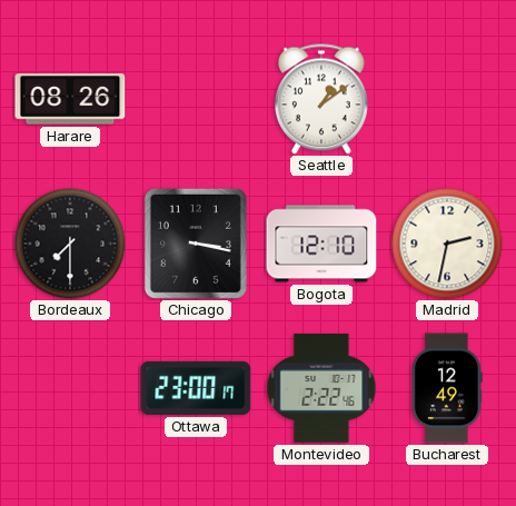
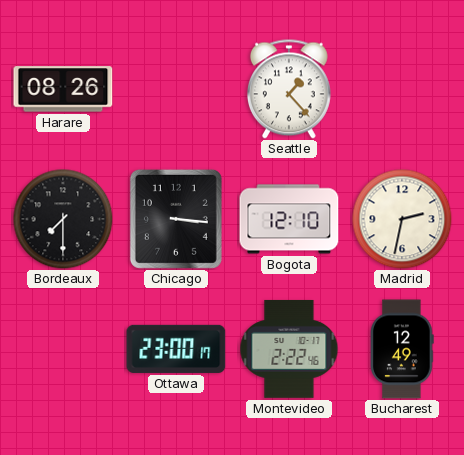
Seattle: 1:09 -> 1:23
Chicago: 3:17 -> 3:16
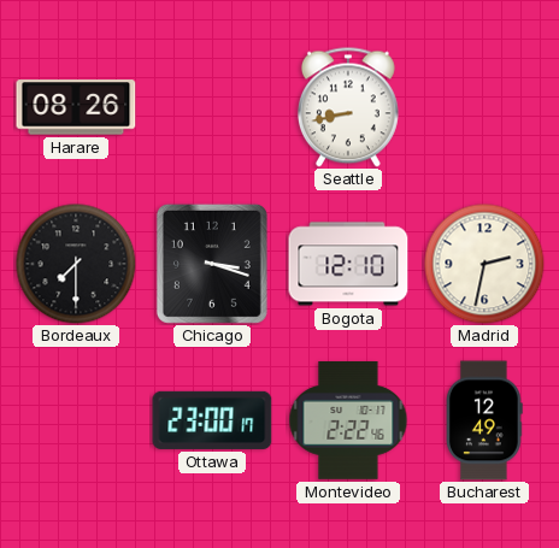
Seattle: 1:23 -> 8:43
Chicago: 3:16 -> 3:18
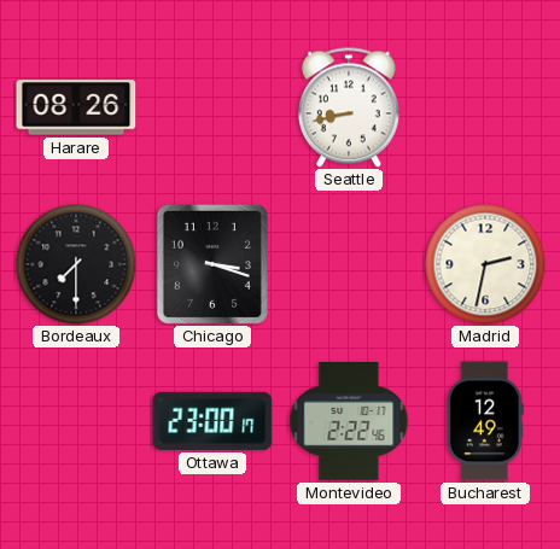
Bogota: 12:10 -> none
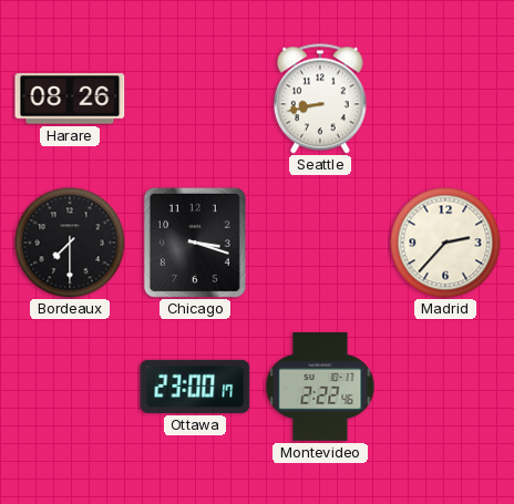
Madrid: 2:32 -> 2:37
Bucharest: 12:49 -> none
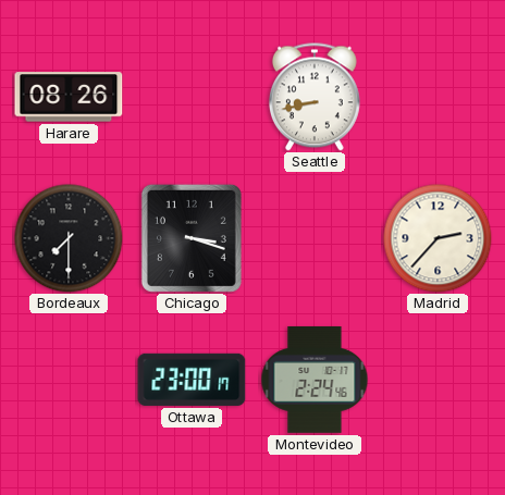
Montevideo: 2:22 -> 2:24
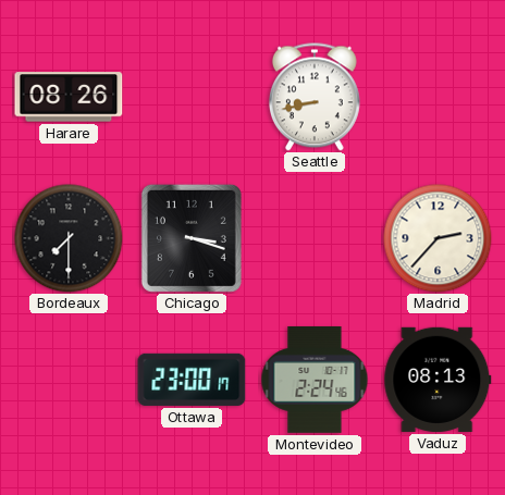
Vaduz: none -> 08:13
